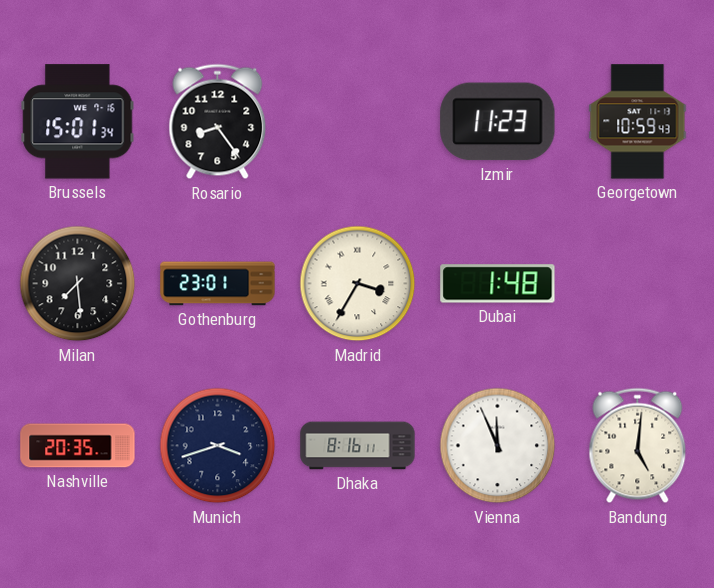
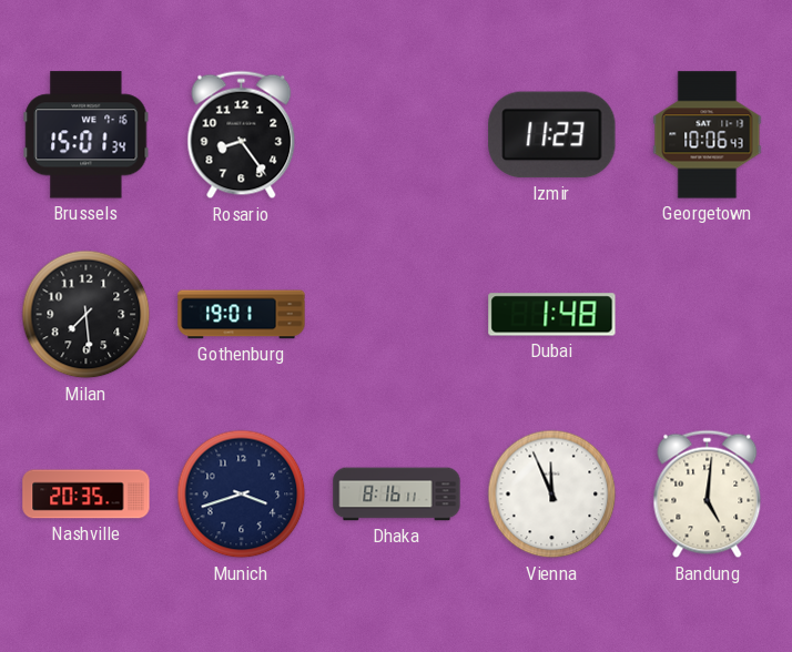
Georgetown: 10:59 -> 10:06
Gothenburg: 23:01 -> 19:01
Madrid: 3:35 -> none
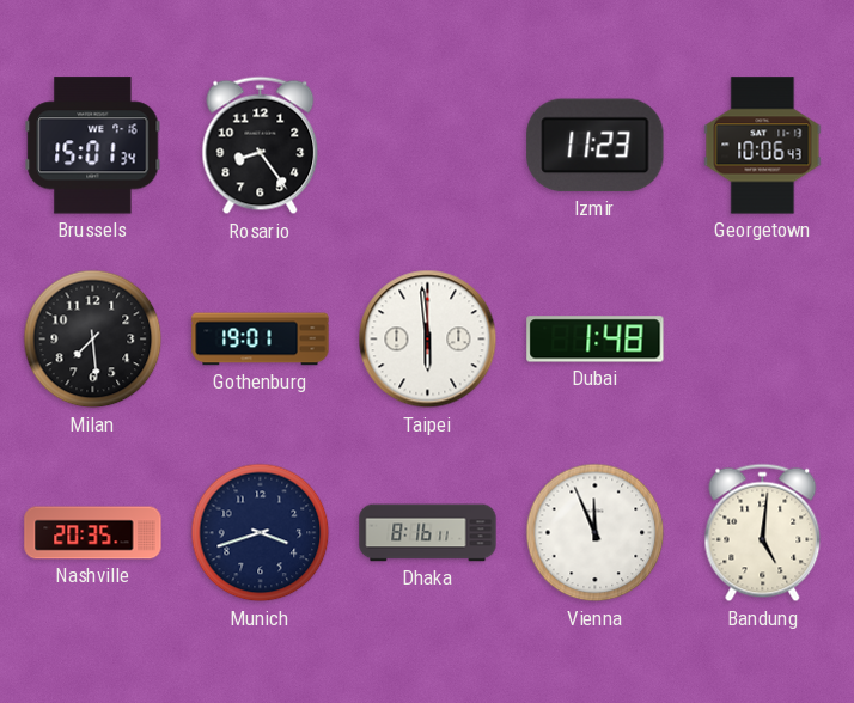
Taipei: none -> 5:59
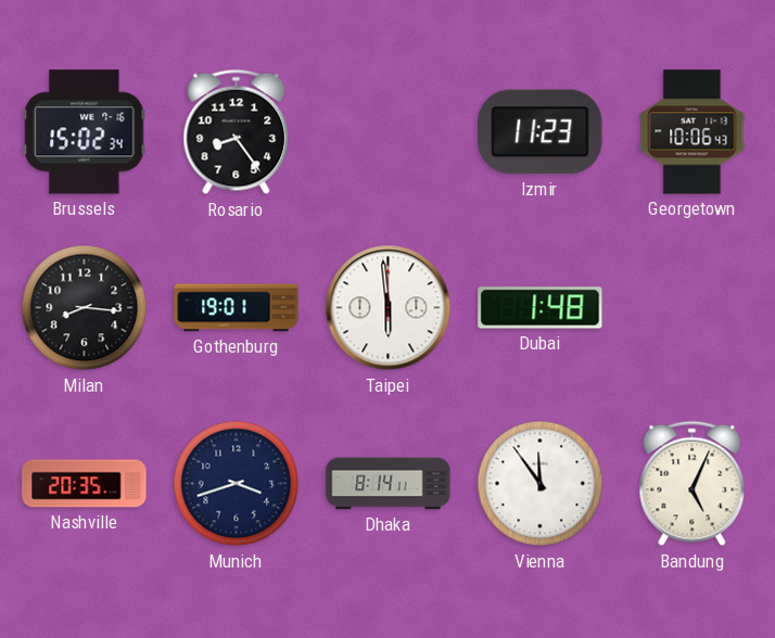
Brussels: 15:01 -> 15:02
Milan: 7:29 -> 8:16
Dhaka: 8:16 -> 8:14
Vienna: 11:56 -> 11:54
Bandung: 5:01 -> 5:04
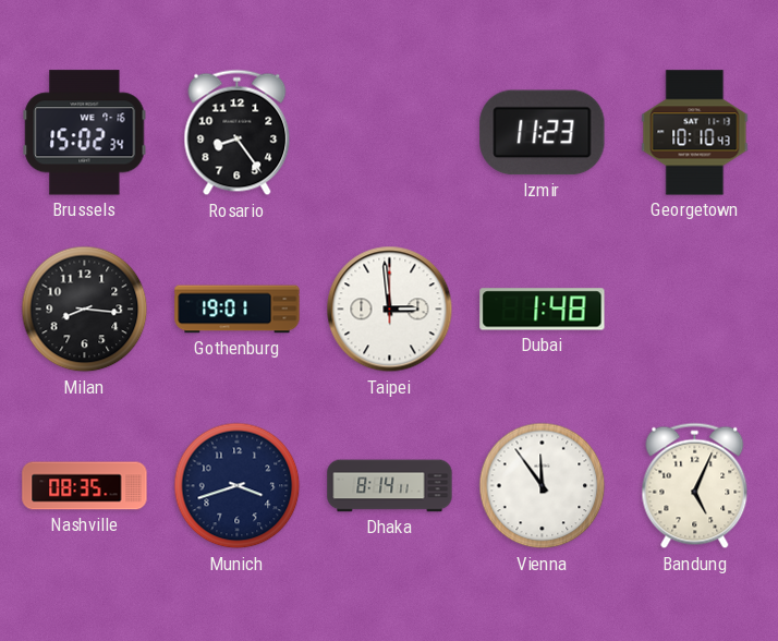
Georgetown: 10:06 -> 10:10
Taipei: 5:59 -> 2:59
Nashville: 20:35 -> 08:35
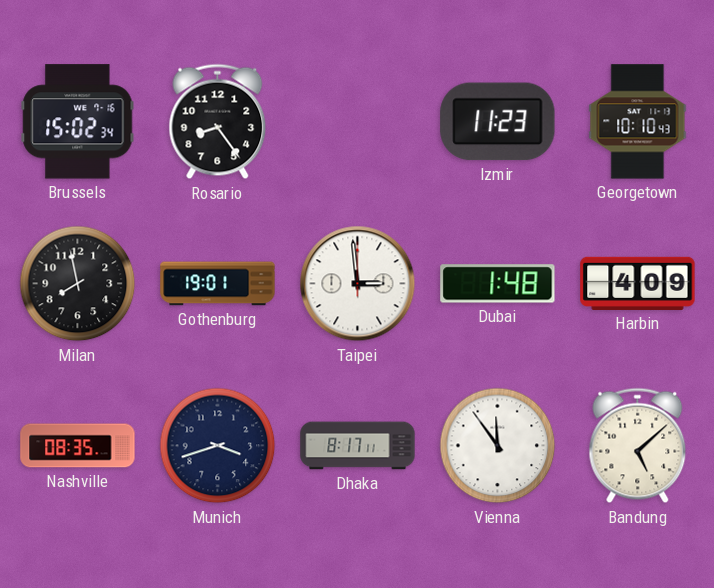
Milan: 8:16 -> 7:58
Harbin: none -> 4:09
Dhaka: 8:14 -> 8:17
Bandung: 5:04 -> 5:08
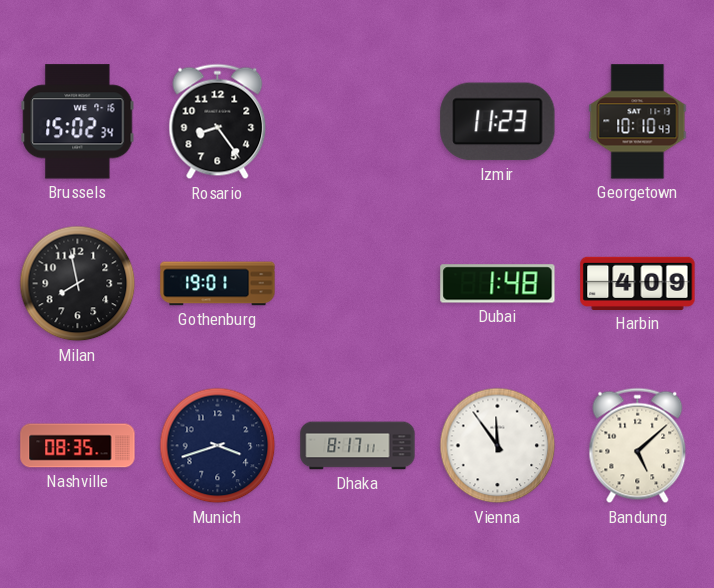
Taipei: 2:59 -> none
